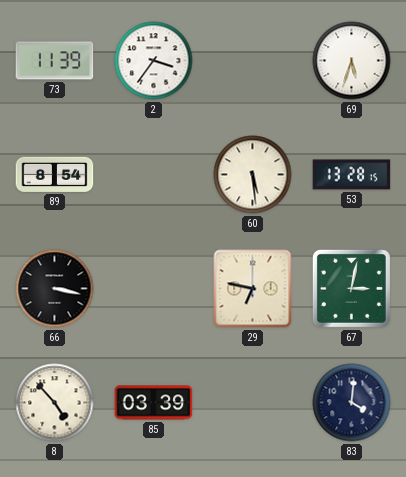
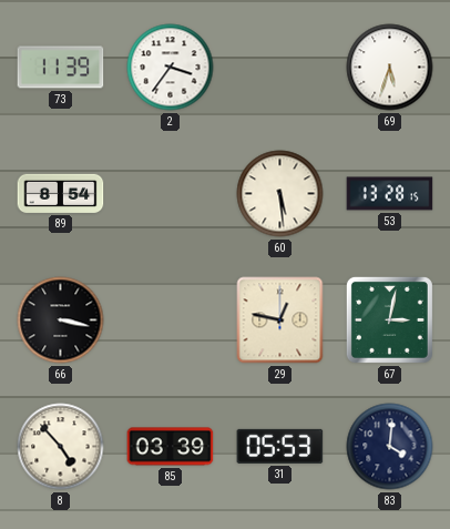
29: 6:47 -> 12:47
31: none -> 05:53
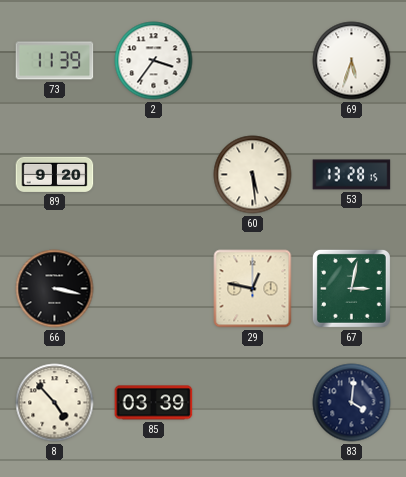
89: 8:54 -> 9:20
31: 05:53 -> none
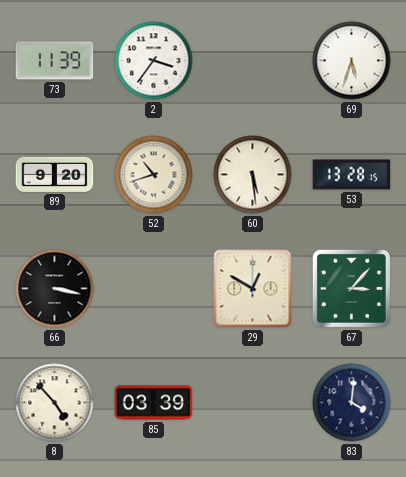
52: none -> 10:42
29: 12:47 -> 12:50
67: 3:02 -> 3:07
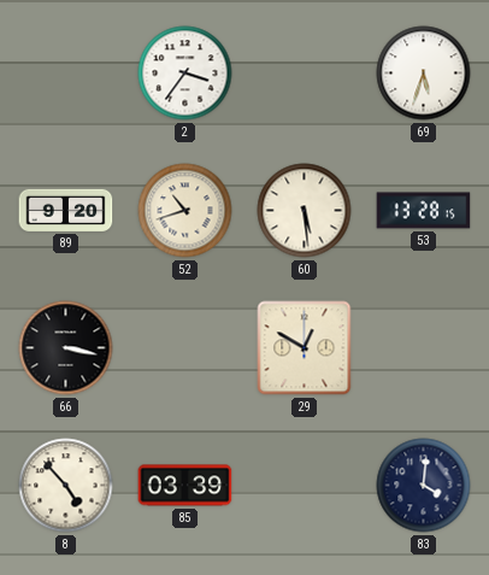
73: 11:39 -> none
67: 3:07 -> none
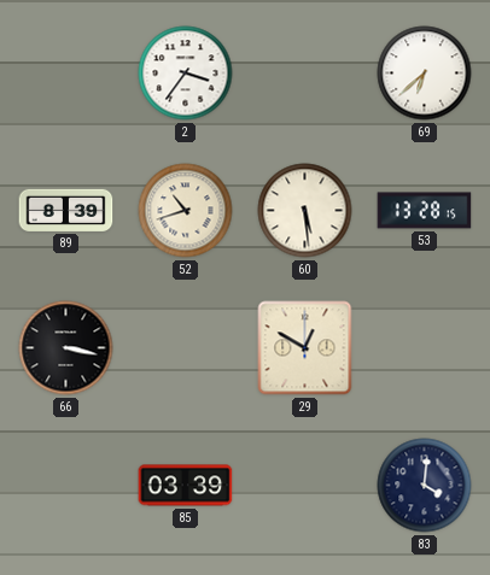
69: 5:33 -> 6:38
89: 9:20 -> 8:39
8: 4:53 -> none
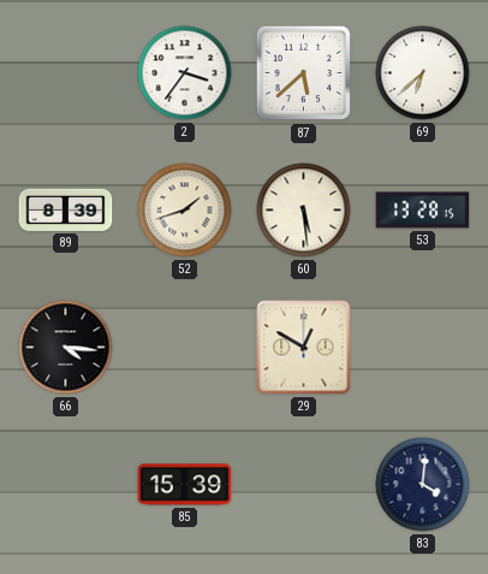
87: none -> 5:38
52: 10:42 -> 1:42
66: 3:17 -> 4:16
85: 03:39 -> 15:39
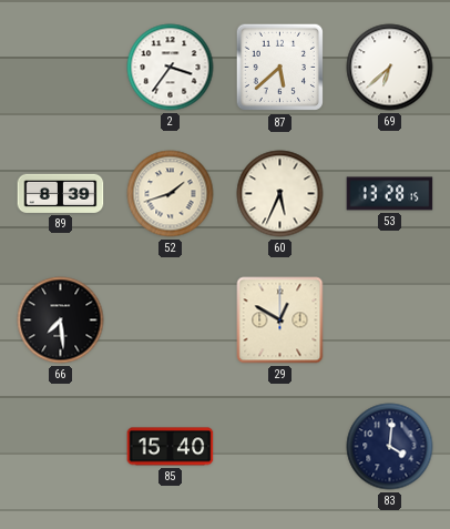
60: 5:29 -> 5:34
66: 4:16 -> 7:29
85: 15:39 -> 15:40
